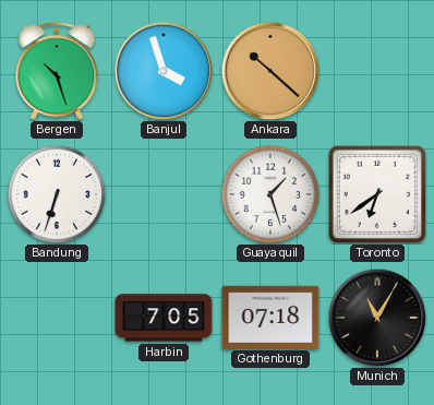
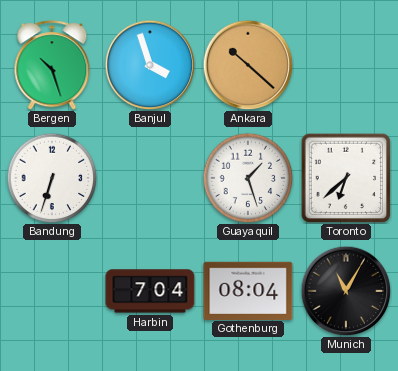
Toronto: 6:39 -> 6:38
Harbin: 7:05 -> 7:04
Gothenburg: 07:18 -> 08:04
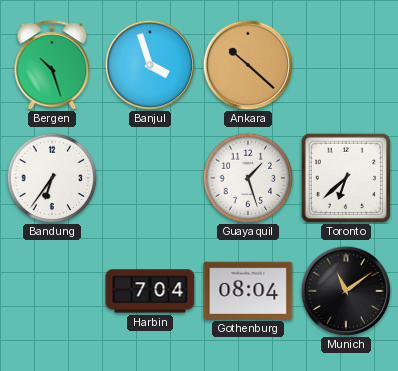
Bandung: 6:33 -> 6:36
Munich: 11:05 -> 11:09
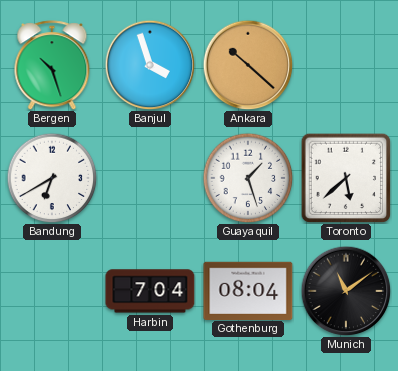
Bandung: 6:36 -> 6:40
Toronto: 6:38 -> 5:38
